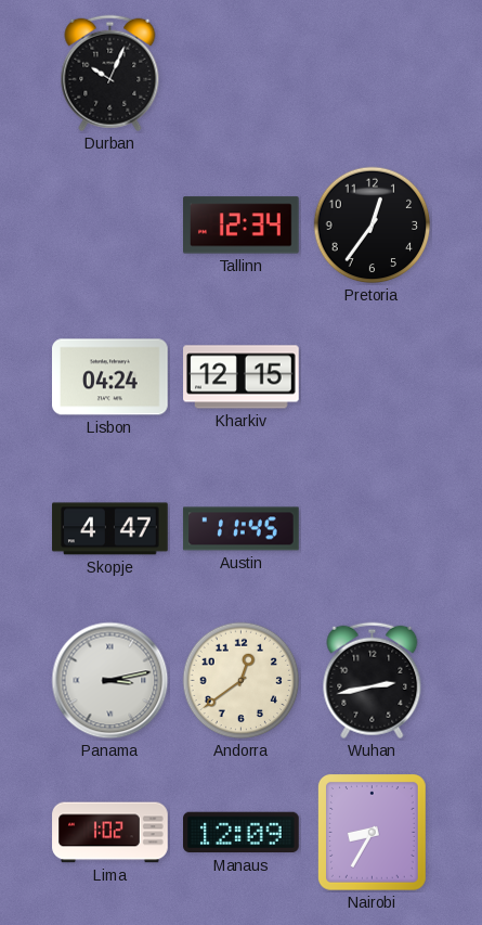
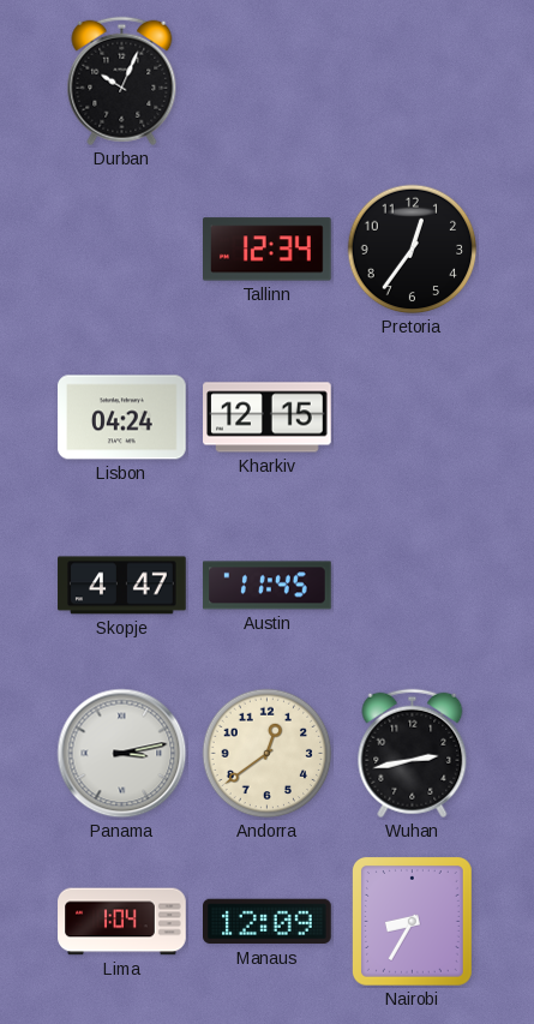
Lima: 1:02 -> 1:04
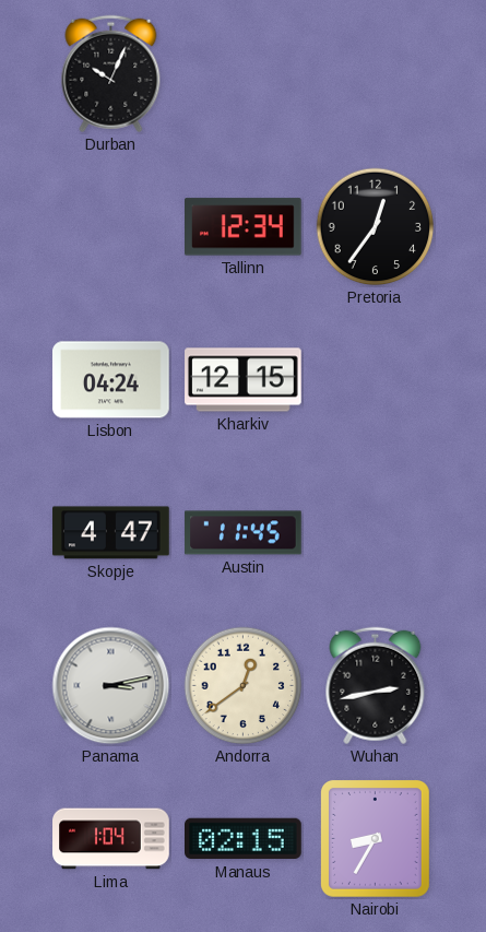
Manaus: 12:09 -> 02:15
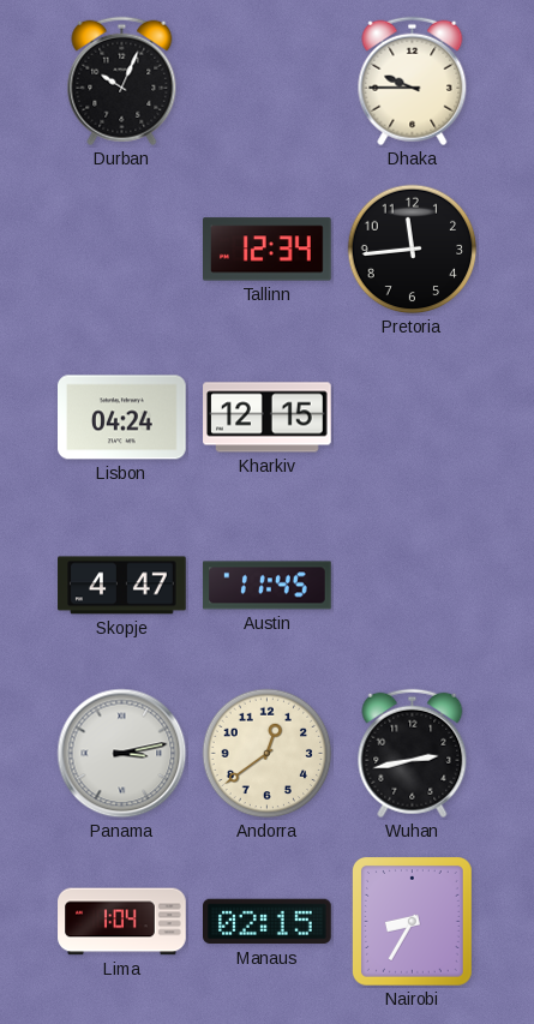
Dhaka: none -> 9:45
Pretoria: 12:36 -> 11:44
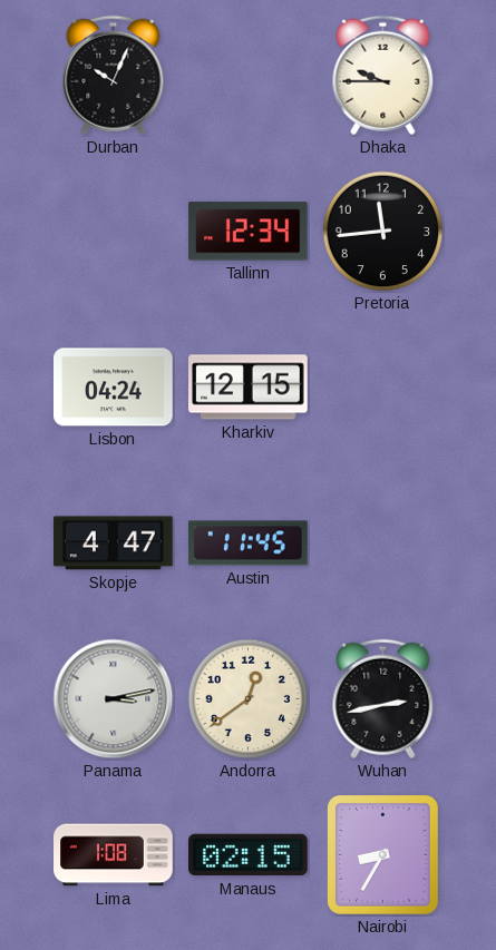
Lima: 1:04 -> 1:08
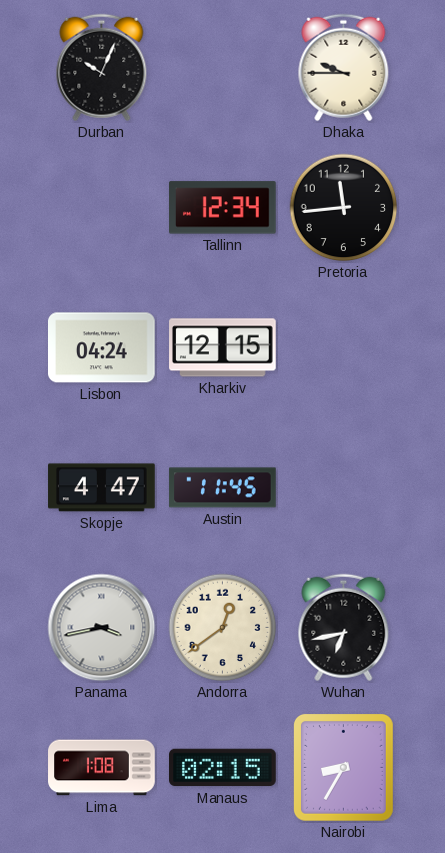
Panama: 3:13 -> 3:43
Wuhan: 2:43 -> 6:43
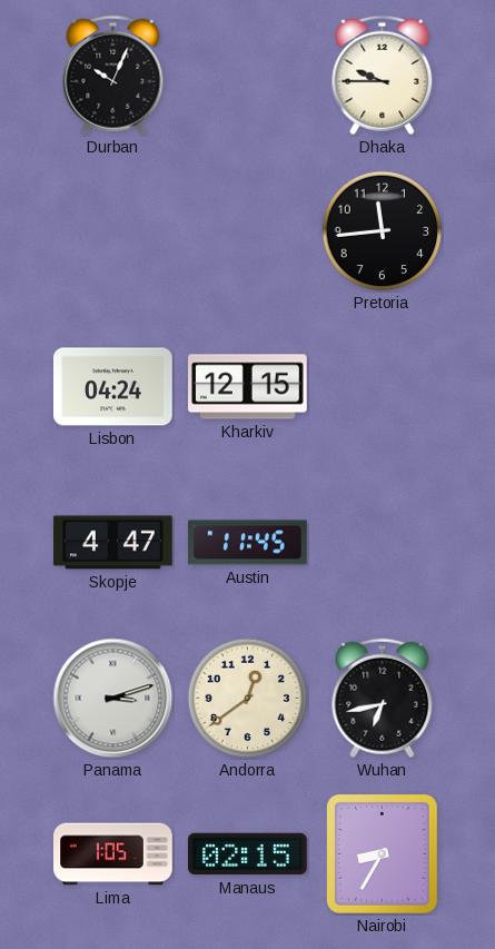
Tallinn: 12:34 -> none
Panama: 3:43 -> 3:12
Lima: 1:08 -> 1:05
